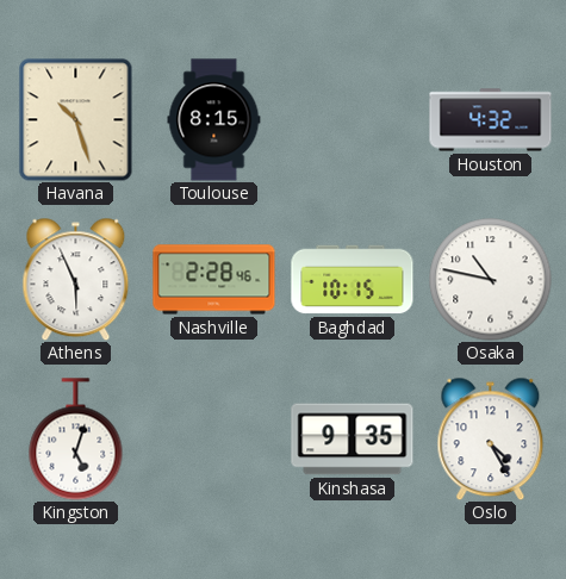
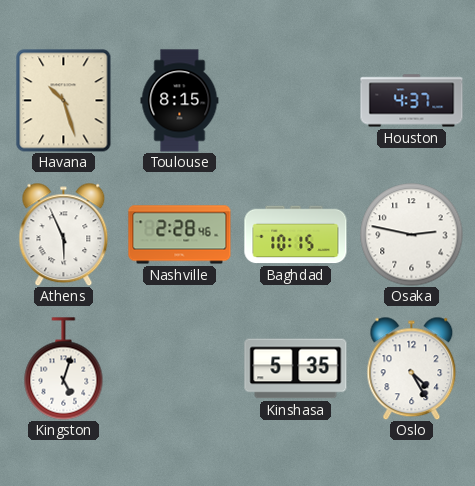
Houston: 4:32 -> 4:37
Osaka: 10:47 -> 2:47
Kinshasa: 9:35 -> 5:35
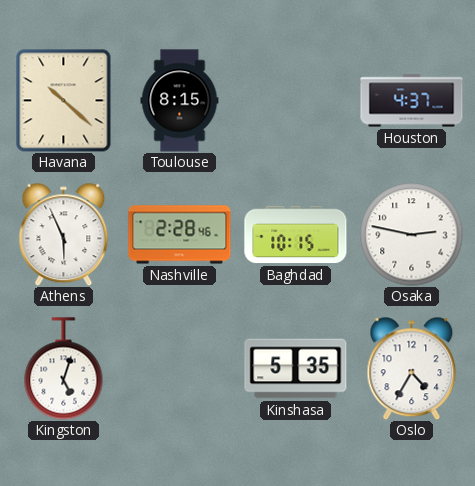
Havana: 10:27 -> 10:22
Oslo: 4:25 -> 4:35
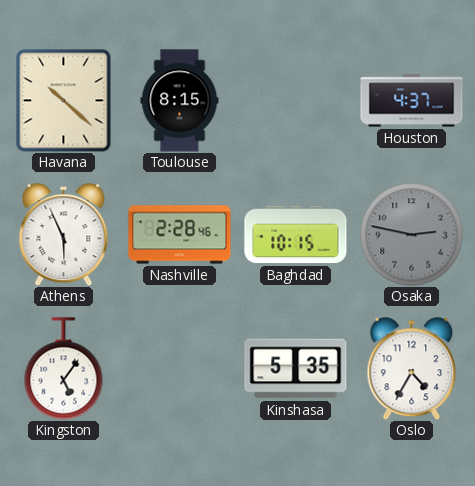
Osaka dial: white -> grey
Kingston: 5:03 -> 5:06
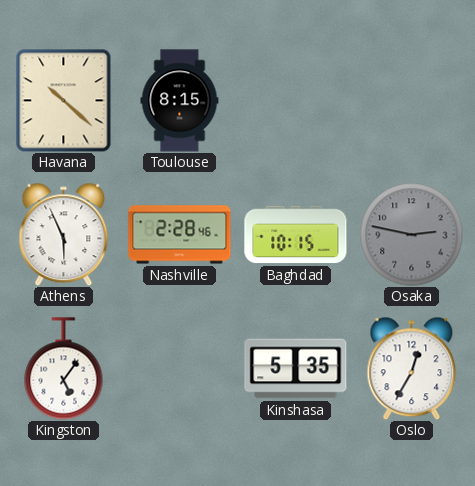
Houston: 4:37 -> none
Oslo: 4:35 -> 12:35
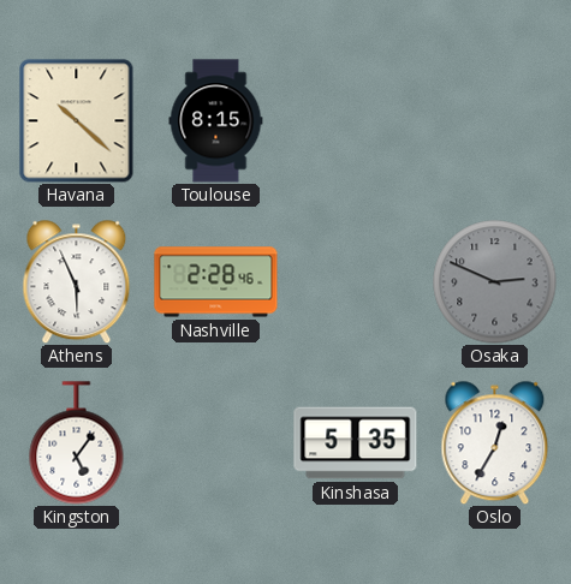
Baghdad: 10:15 -> none
Osaka: 2:47 -> 2:49
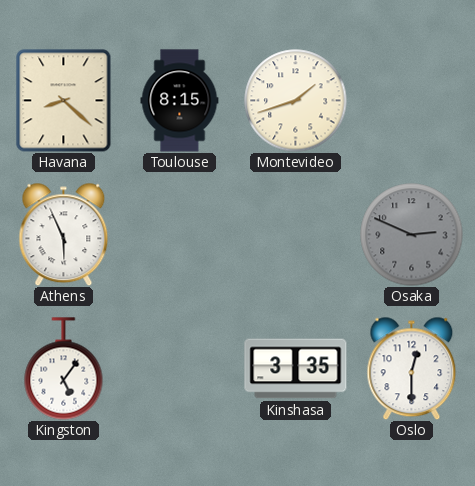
Havana: 10:22 -> 8:22
Montevideo: none -> 1:42
Nashville: 2:28 -> none
Kinshasa: 5:35 -> 3:35
Oslo: 12:35 -> 12:30
